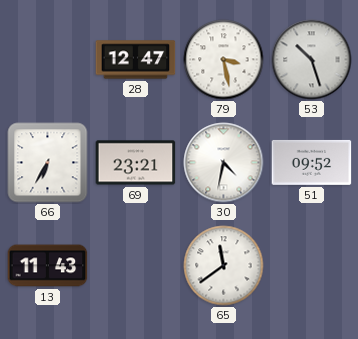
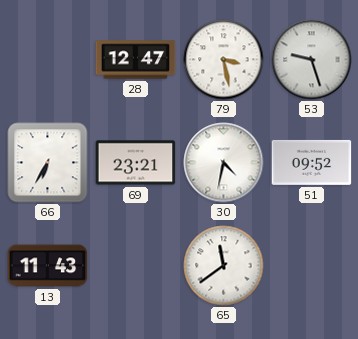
53: 10:27 -> 9:27
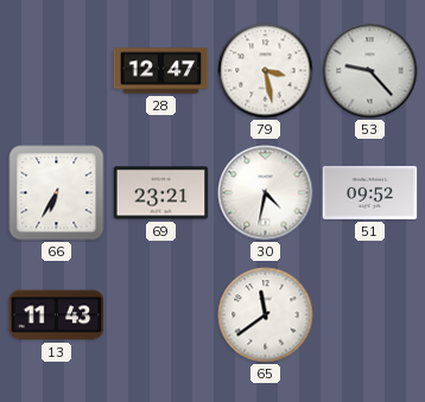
53: 9:27 -> 9:23
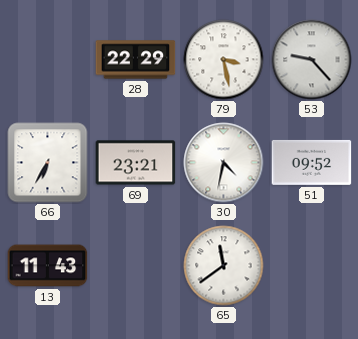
28: 12:47 -> 22:29
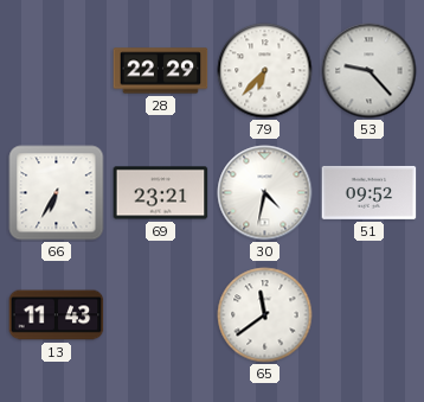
79: 3:28 -> 6:37
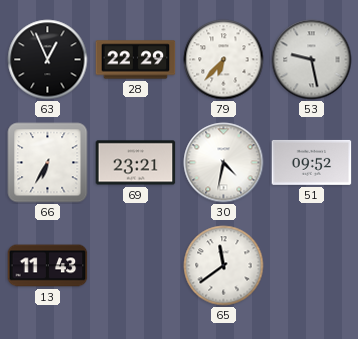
63: none -> 12:56
53: 9:23 -> 9:28
